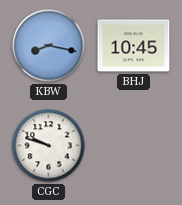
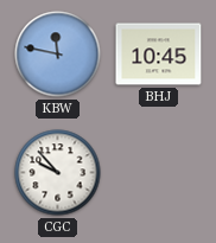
KBW: 8:17 -> 11:47
CGC: 9:48 -> 9:53
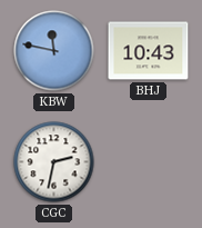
BHJ: 10:45 -> 10:43
CGC: 9:53 -> 2:32
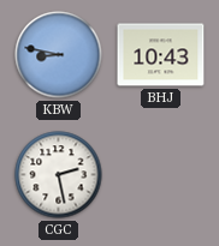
KBW: 11:47 -> 8:47
CGC: 2:32 -> 2:28
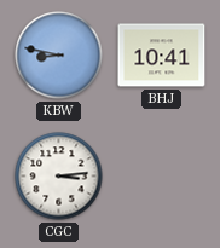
BHJ: 10:43 -> 10:41
CGC: 2:28 -> 3:14
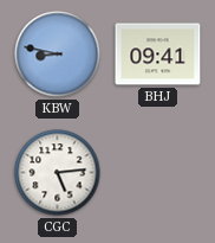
BHJ: 10:41 -> 09:41
CGC: 3:14 -> 5:14
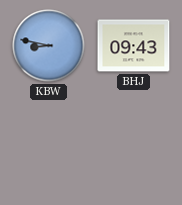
BHJ: 09:41 -> 09:43
CGC: 5:14 -> none
